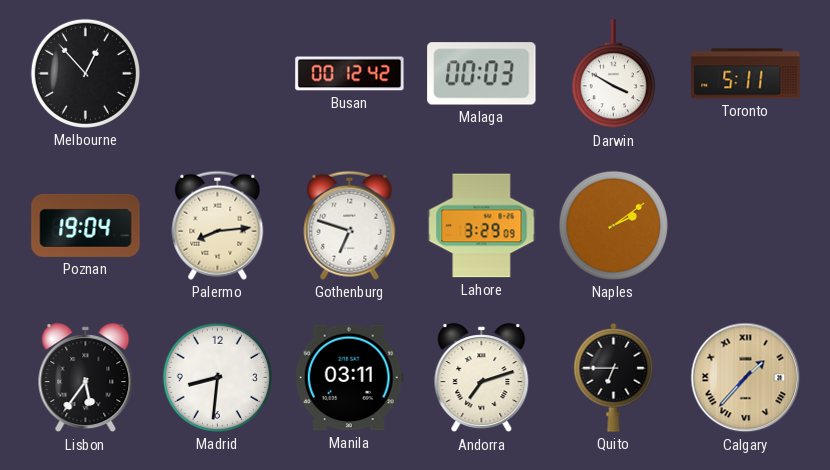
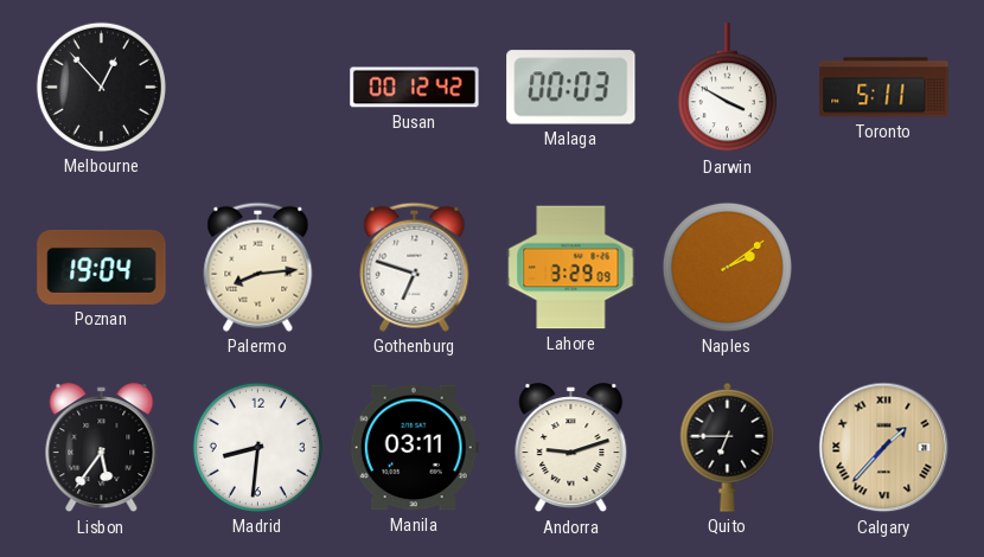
Andorra: 7:12 -> 9:12
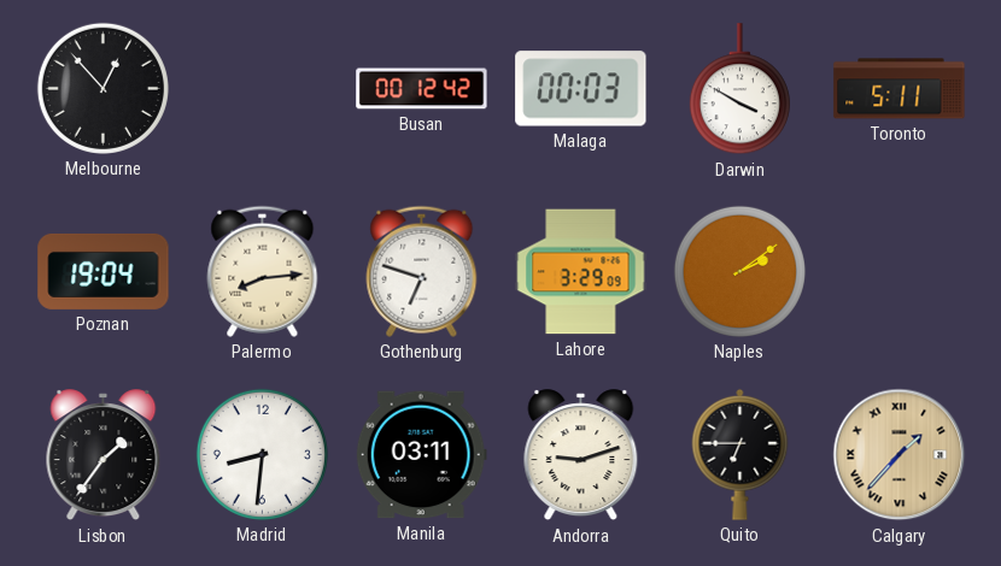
Lisbon: 5:36 -> 1:36
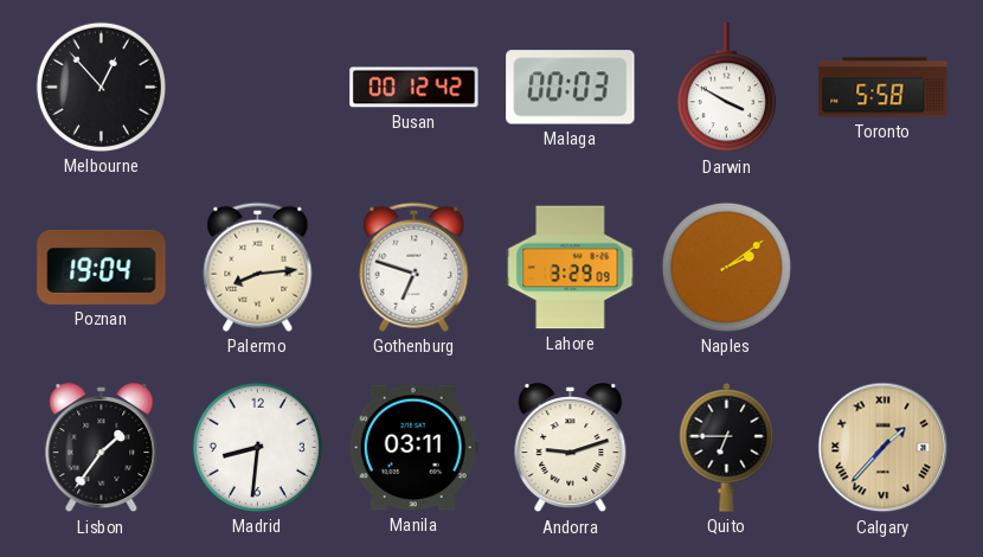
Toronto: 5:11 -> 5:58
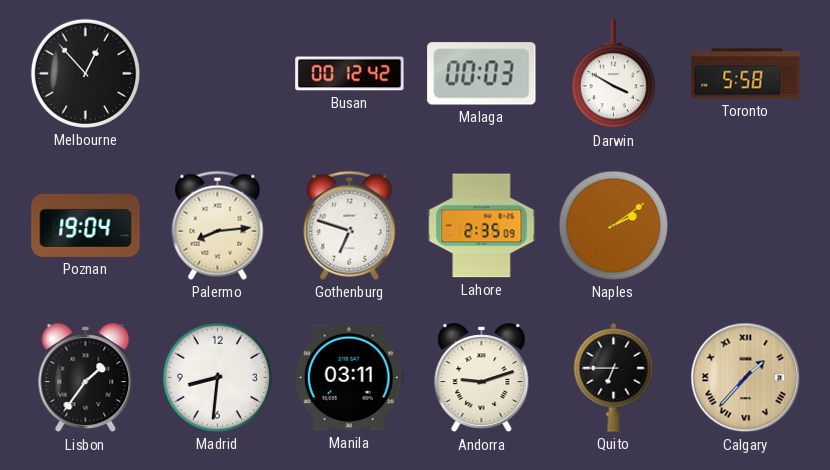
Lahore: 3:29 -> 2:35
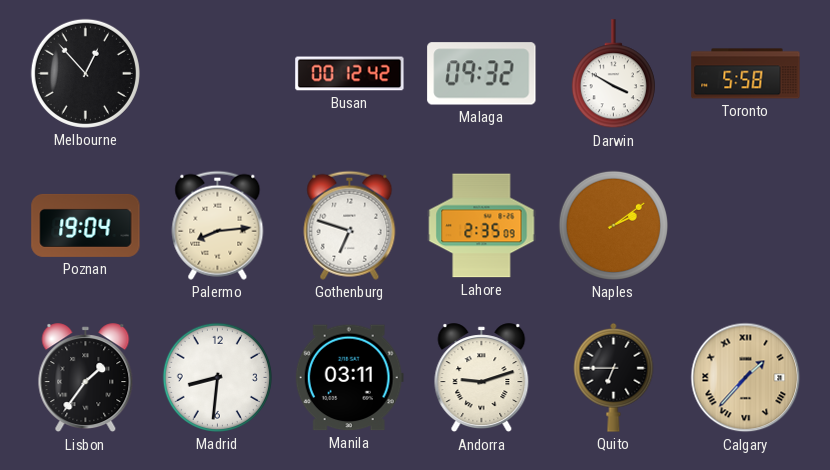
Malaga: 00:03 -> 09:32
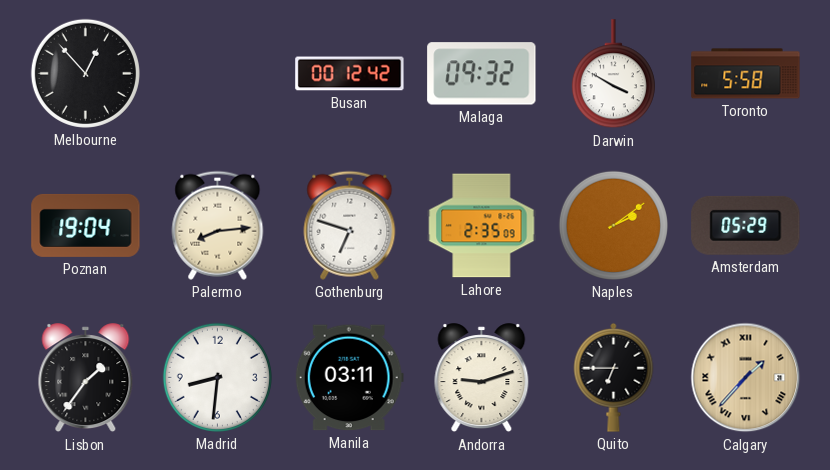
Amsterdam: none -> 05:29
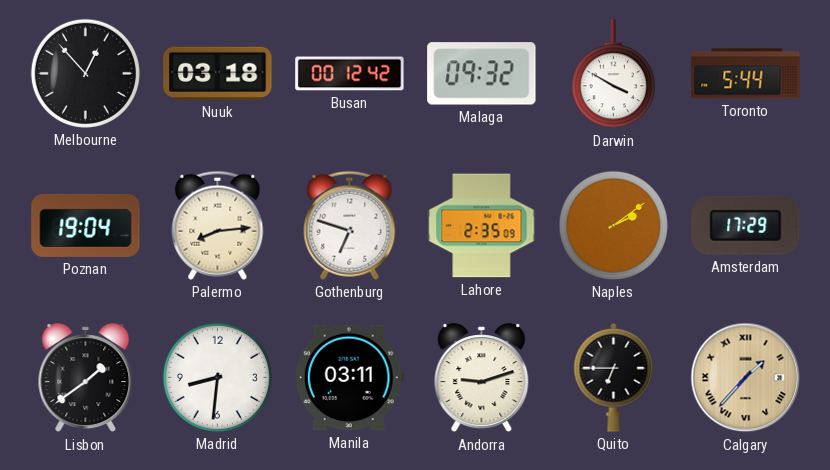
Nuuk: none -> 03:18
Toronto: 5:58 -> 5:44
Amsterdam: 05:29 -> 17:29
Lisbon: 1:36 -> 1:39
